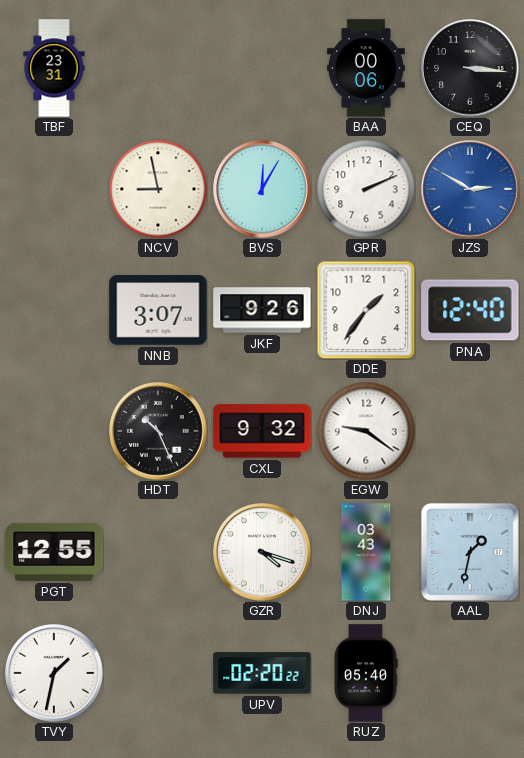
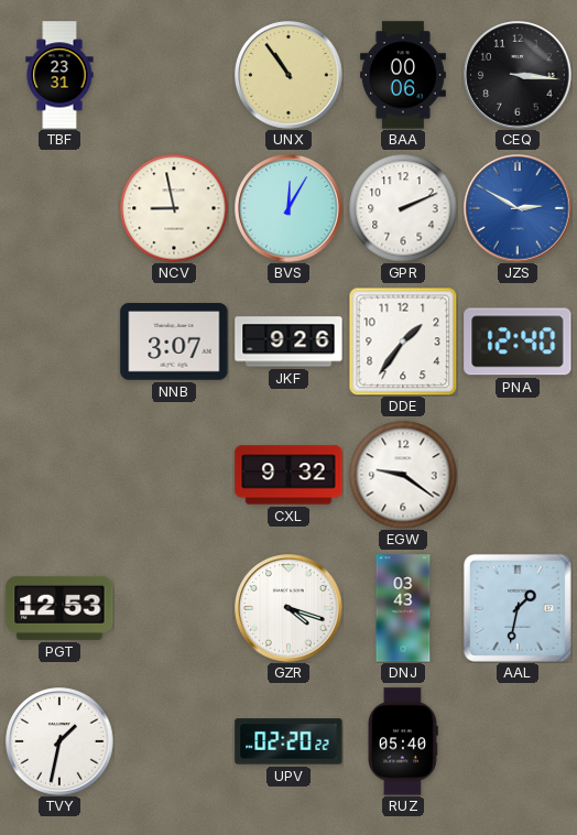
UNX: none -> 10:54
HDT: 10:26 -> none
PGT: 12:55 -> 12:53
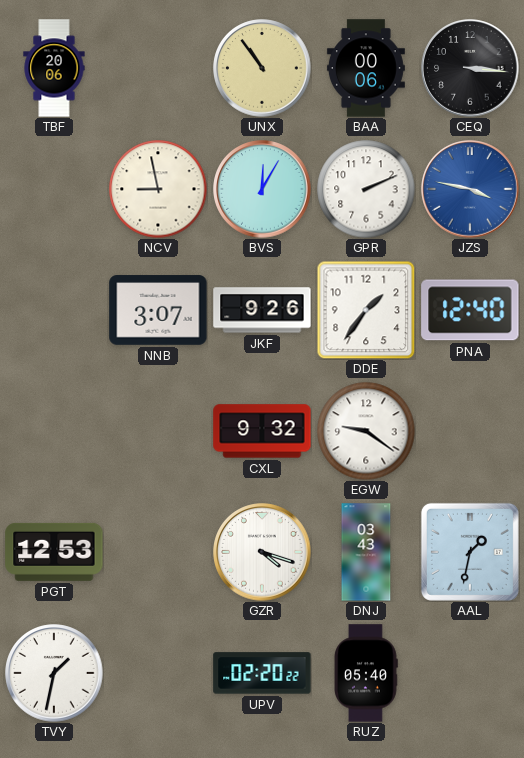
TBF: 23:31 -> 20:06
JZS: 2:50 -> 3:47
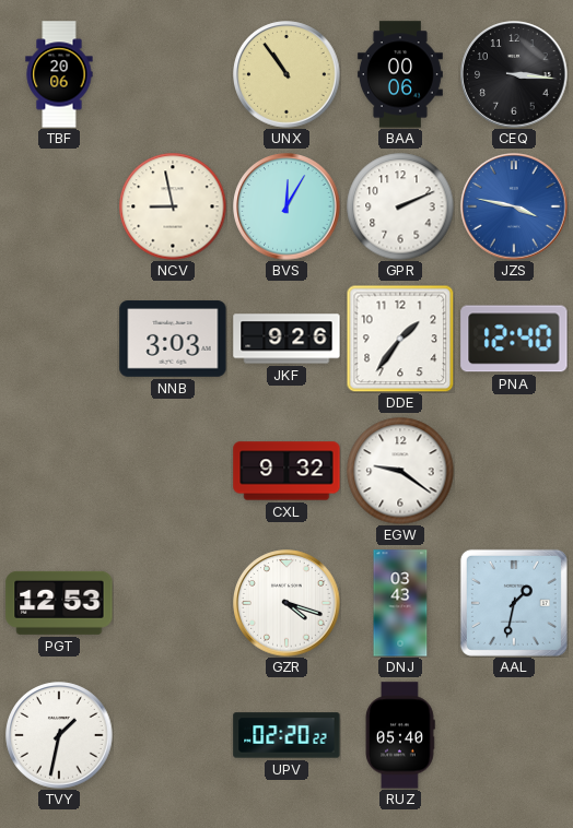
NNB: 3:07 -> 3:03
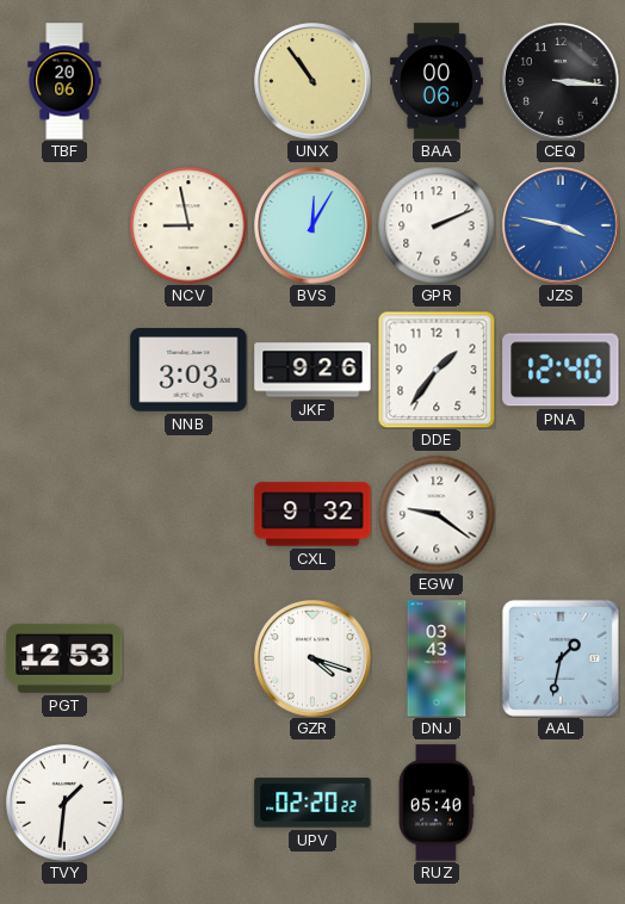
TVY: 1:32 -> 1:31
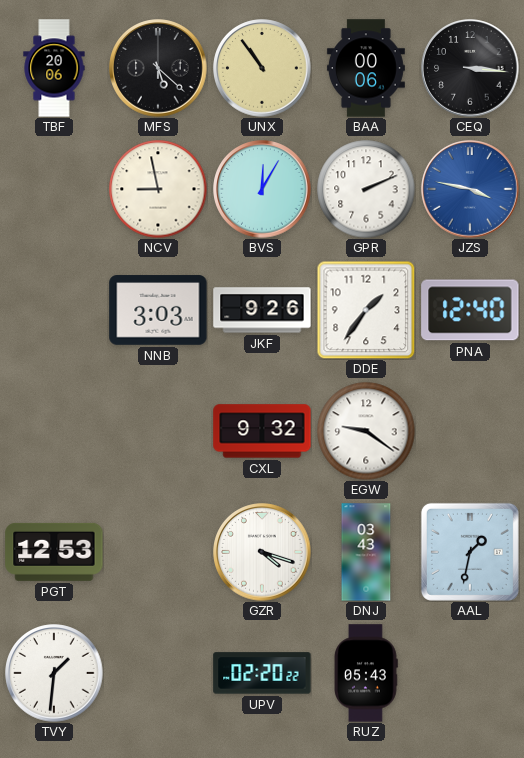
MFS: none -> 5:22
RUZ: 05:40 -> 05:43
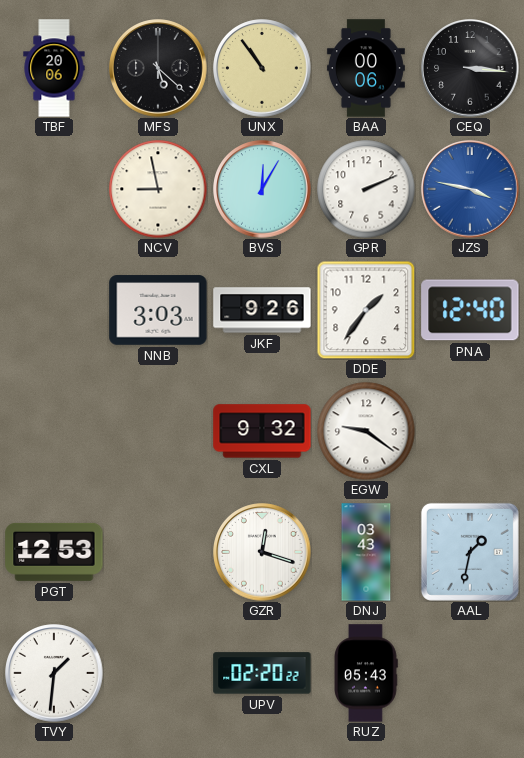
GZR: 4:18 -> 12:18
